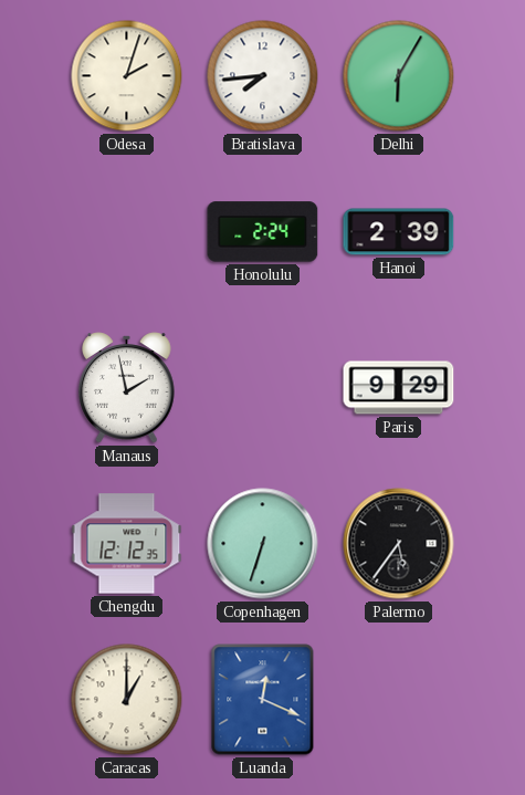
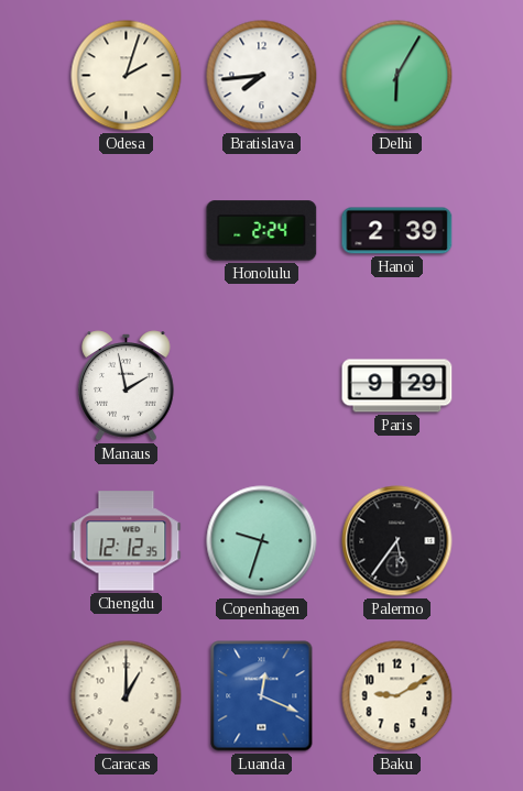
Copenhagen: 6:33 -> 9:33
Baku: none -> 9:10
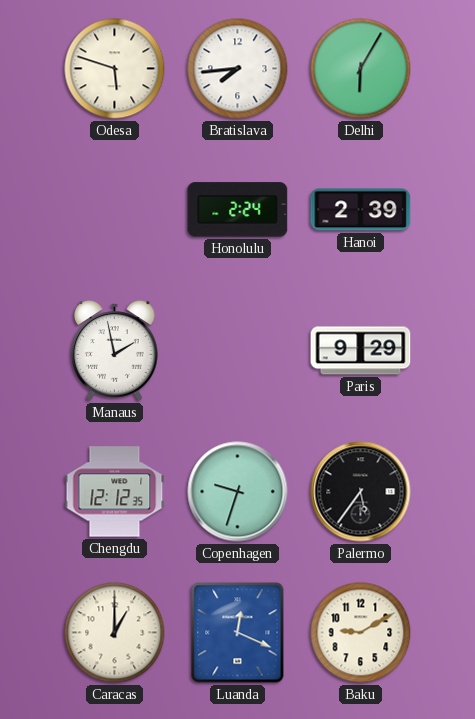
Odesa: 2:03 -> 5:48
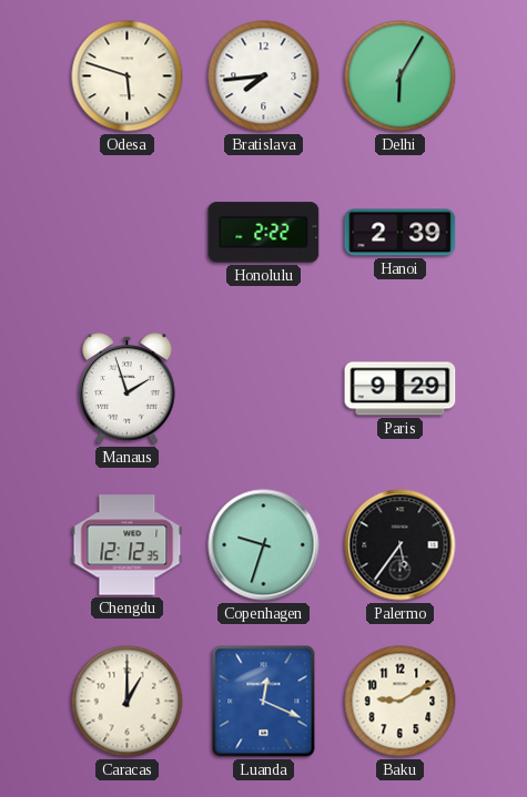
Honolulu: 2:24 -> 2:22
Manaus: 1:58 -> 1:57
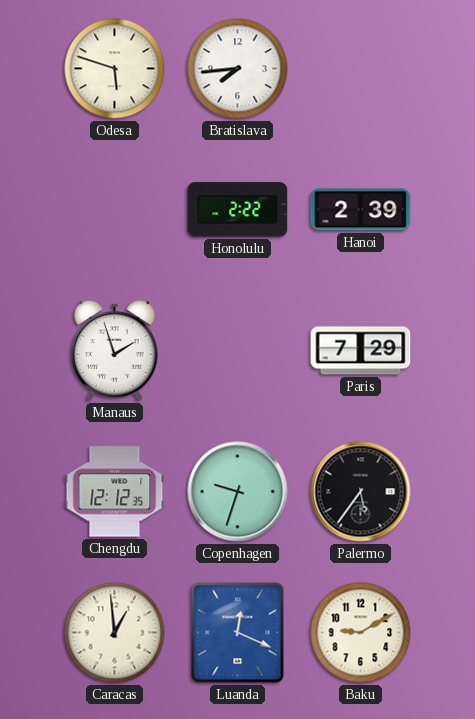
Delhi: 6:05 -> none
Paris: 9:29 -> 7:29
Caracas: 1:00 -> 12:59
